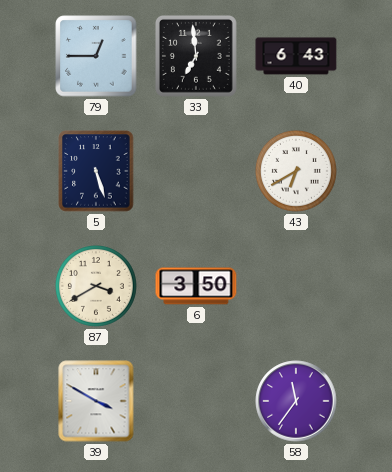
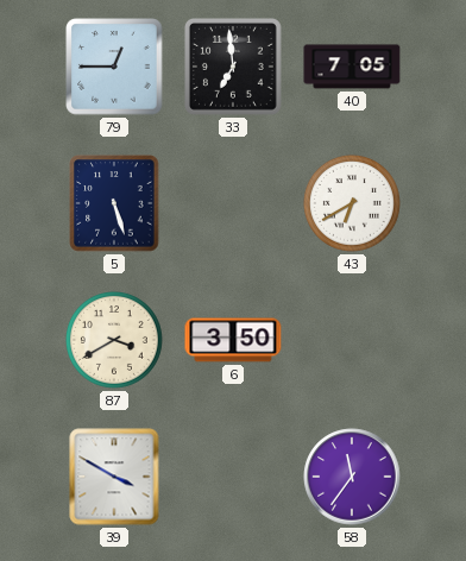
40: 6:43 -> 7:05
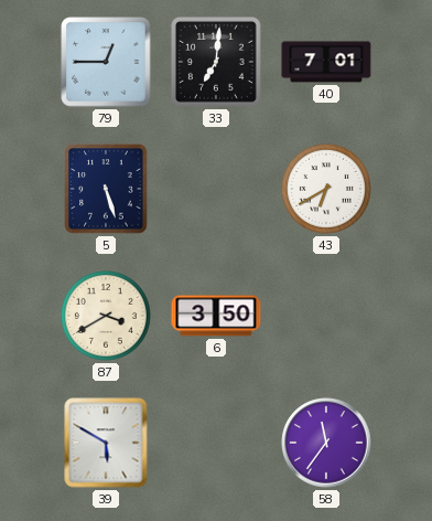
33: 6:59 -> 7:01
40: 7:05 -> 7:01
39: 3:50 -> 5:50
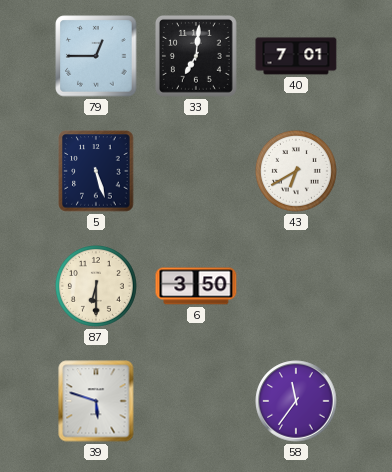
87: 3:40 -> 6:30
39: 5:50 -> 5:48
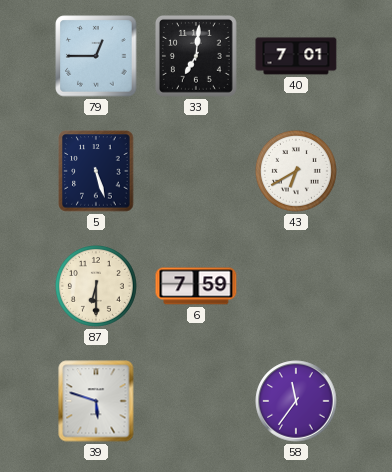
6: 3:50 -> 7:59
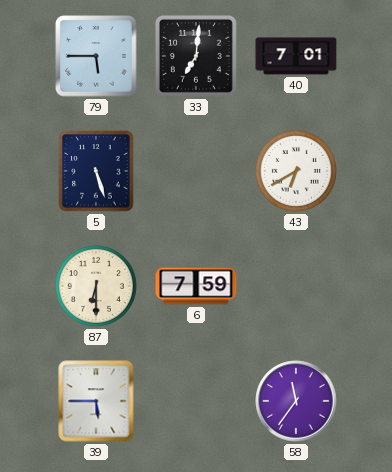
79: 12:45 -> 5:45
39: 5:48 -> 5:45
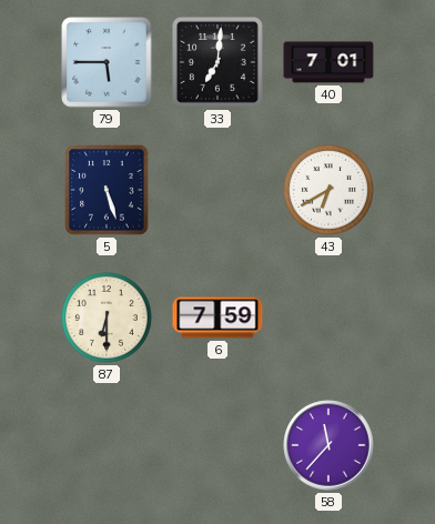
39: 5:45 -> none
58: 11:36 -> 11:37
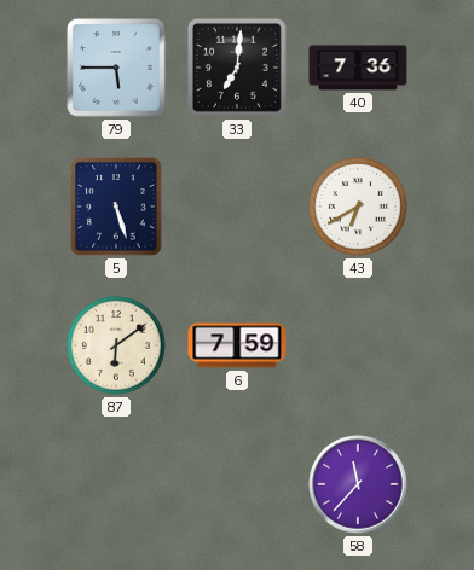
40: 7:01 -> 7:36
87: 6:30 -> 6:09
